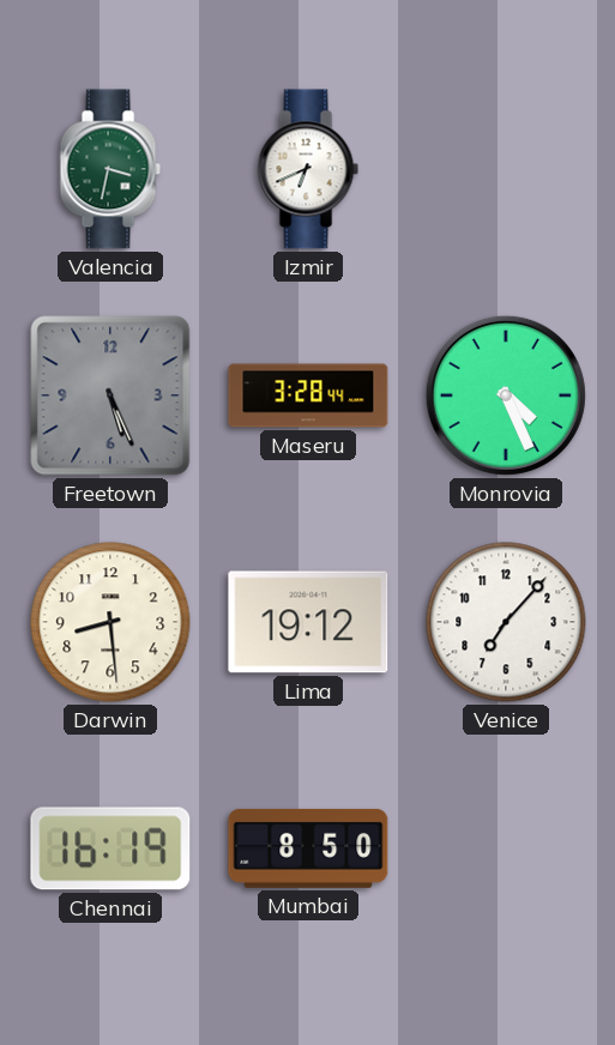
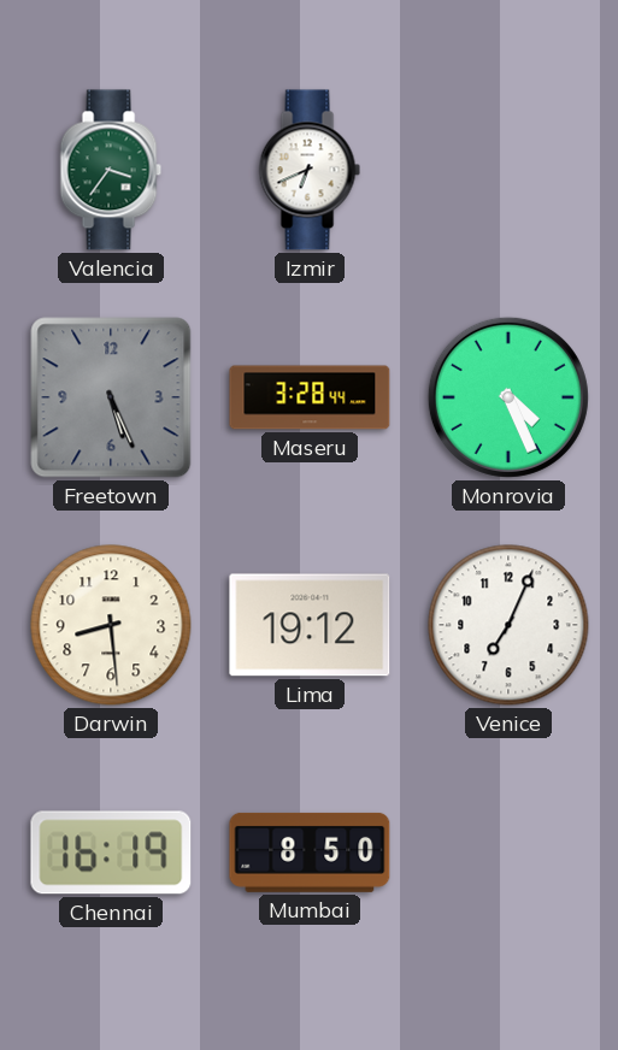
Valencia: 3:32 -> 3:36
Venice: 7:07 -> 7:04
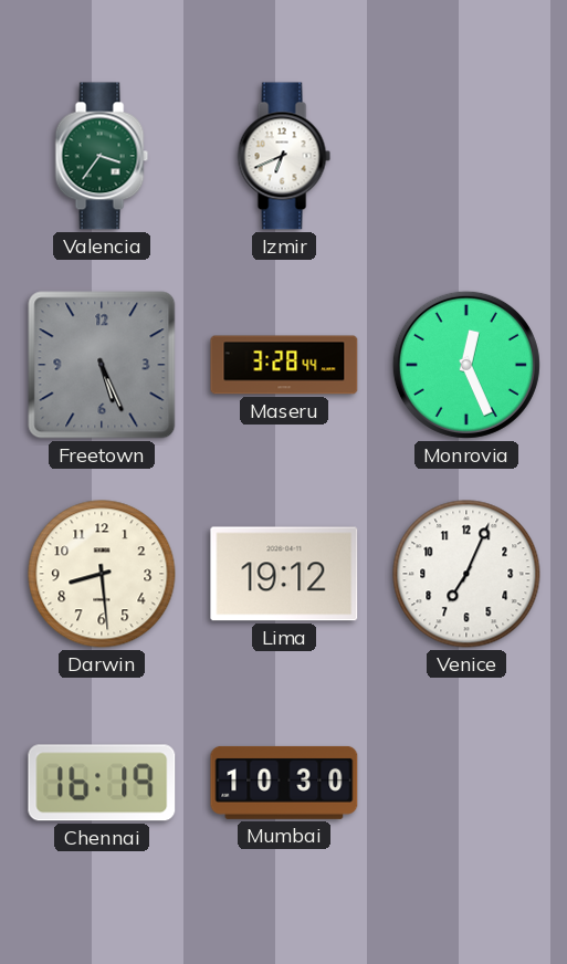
Monrovia: 4:26 -> 12:26
Mumbai: 8:50 -> 10:30
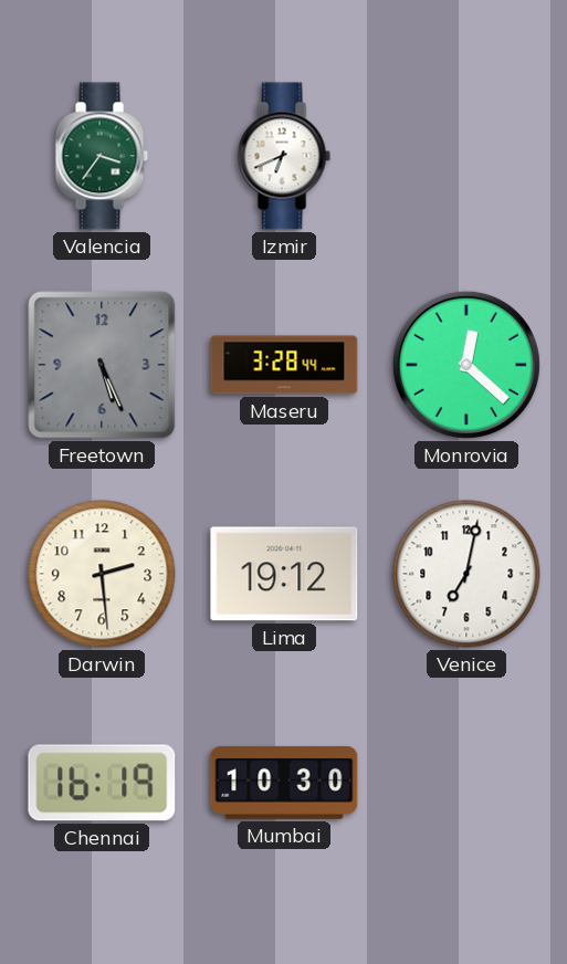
Monrovia: 12:26 -> 12:22
Darwin: 8:29 -> 2:29
Venice: 7:04 -> 7:02
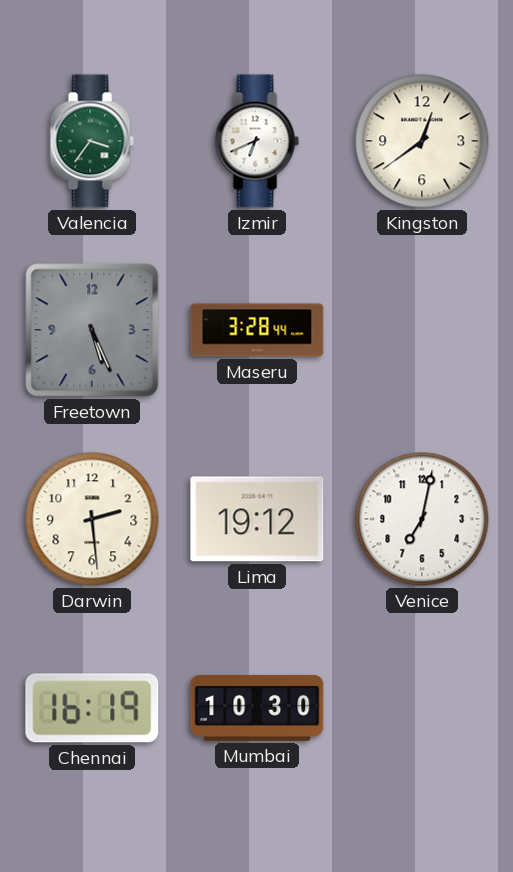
Kingston: none -> 12:39
Monrovia: 12:22 -> none
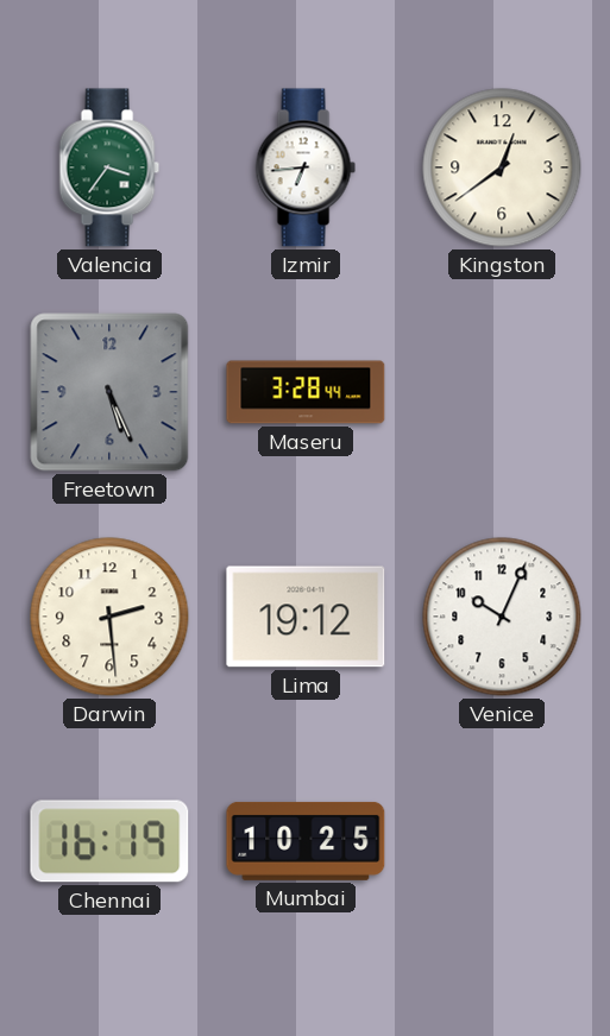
Izmir: 6:41 -> 6:44
Venice: 7:02 -> 10:04
Mumbai: 10:30 -> 10:25
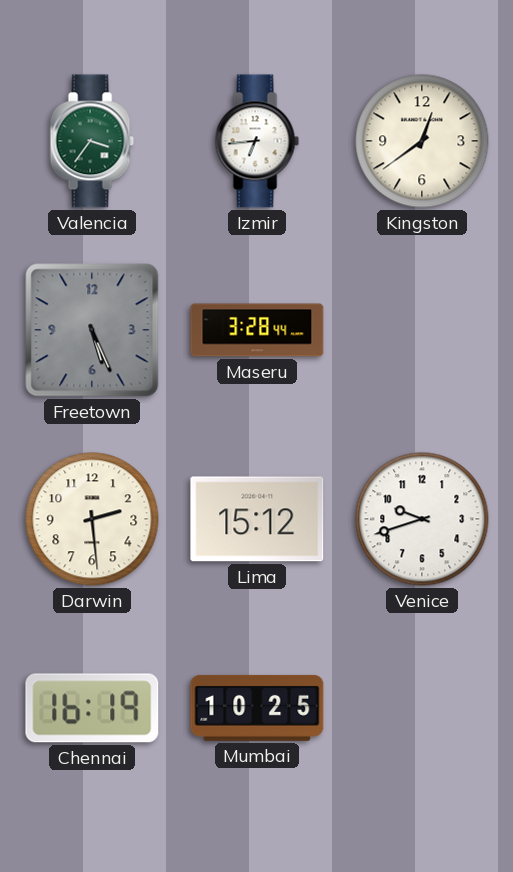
Lima: 19:12 -> 15:12
Venice: 10:04 -> 9:42
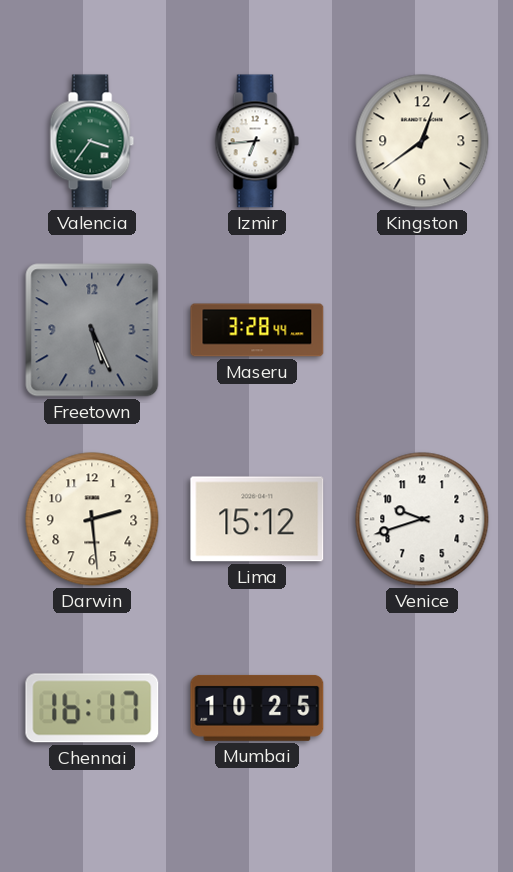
Chennai: 16:19 -> 16:17
